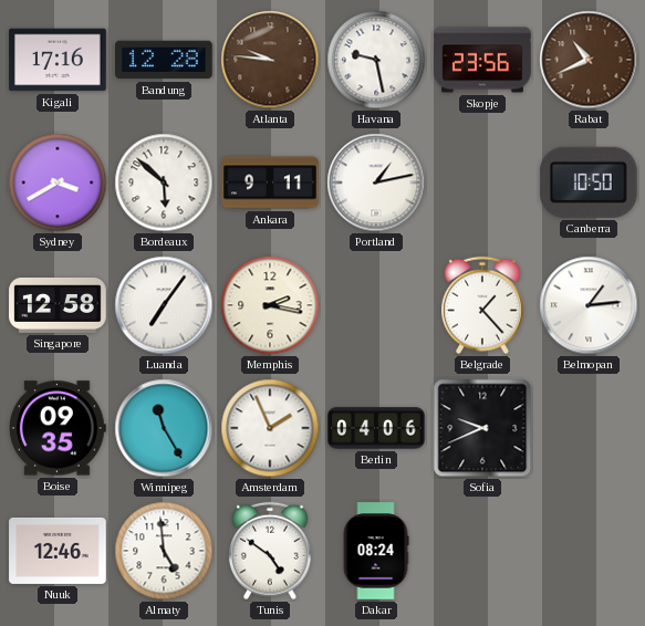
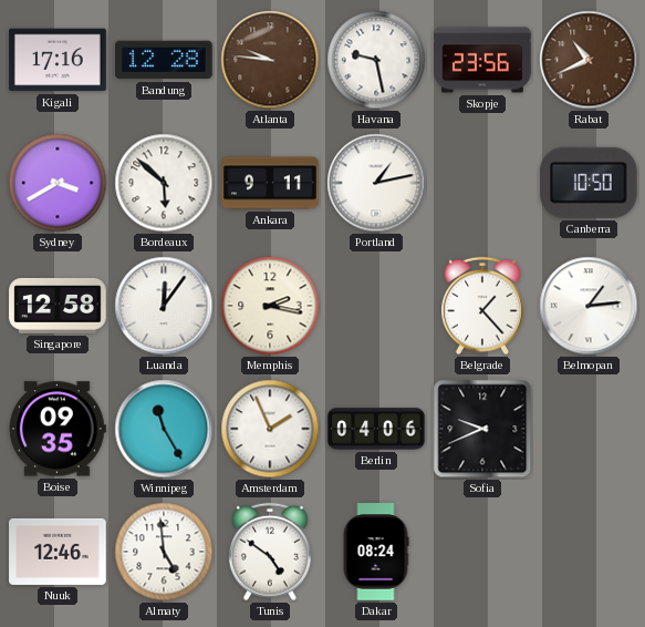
Luanda: 7:06 -> 12:06
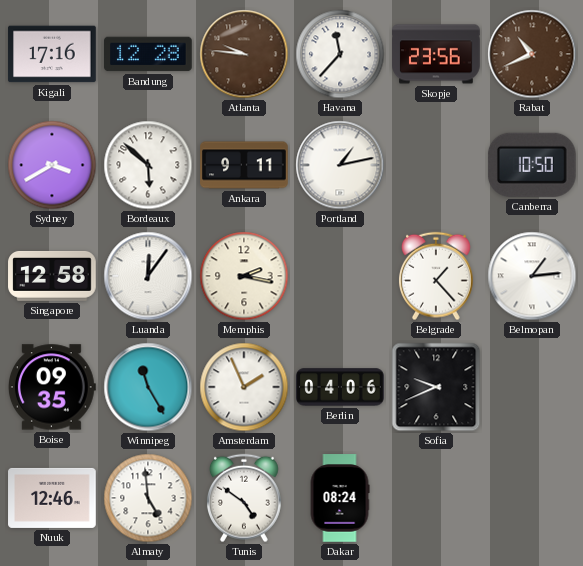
Havana: 9:28 -> 11:37
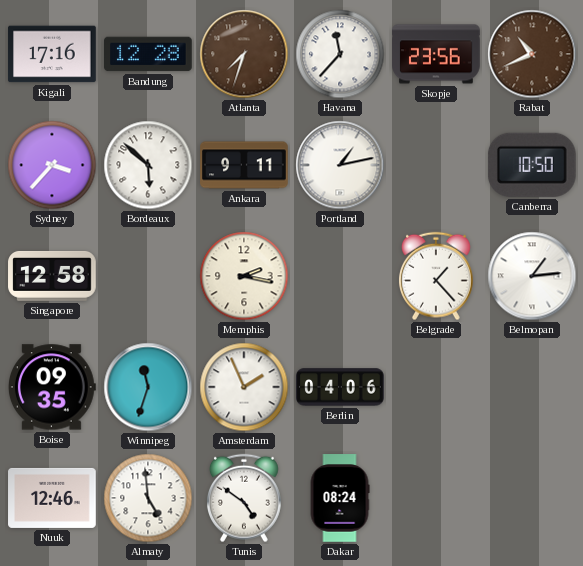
Atlanta: 9:46 -> 7:33
Sydney: 3:40 -> 3:37
Luanda: 12:06 -> none
Winnipeg: 11:25 -> 11:33
Sofia: 9:41 -> none
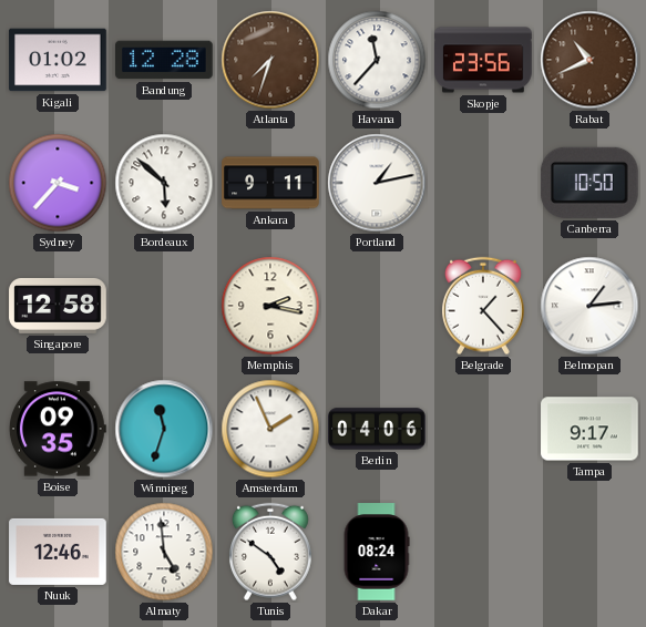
Kigali: 17:16 -> 01:02
Tampa: none -> 9:17
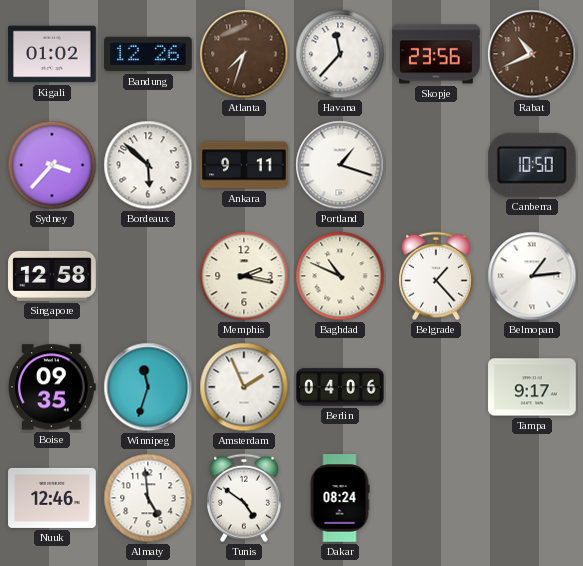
Bandung: 12:28 -> 12:26
Portland: 1:13 -> 1:18
Baghdad: none -> 10:49
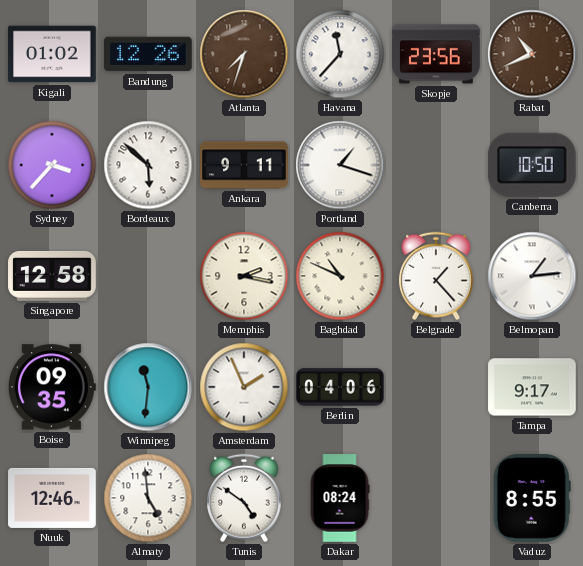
Winnipeg: 11:33 -> 11:31
Vaduz: none -> 8:55
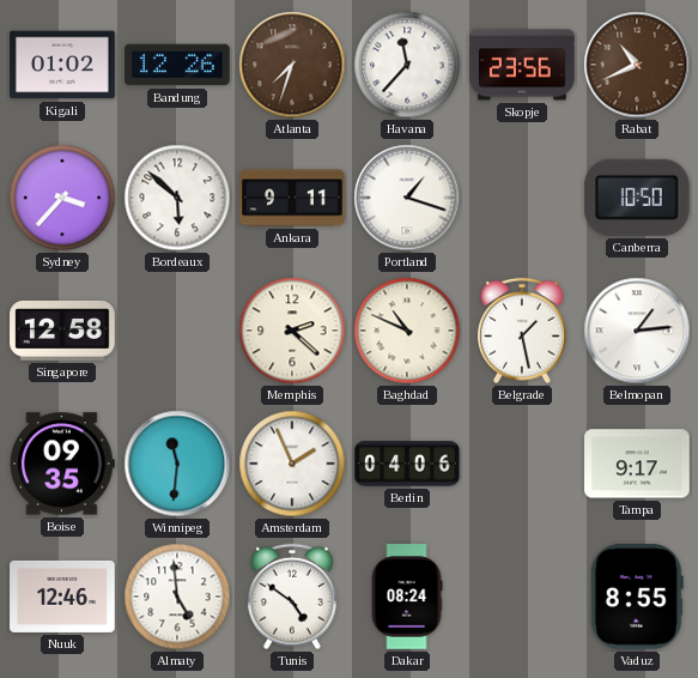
Memphis: 2:17 -> 2:22
Belgrade: 1:23 -> 1:28
